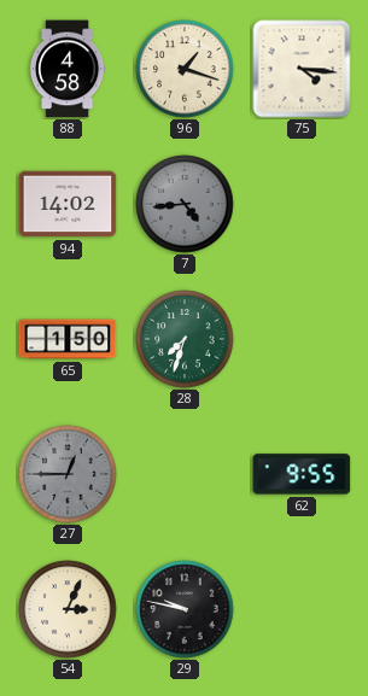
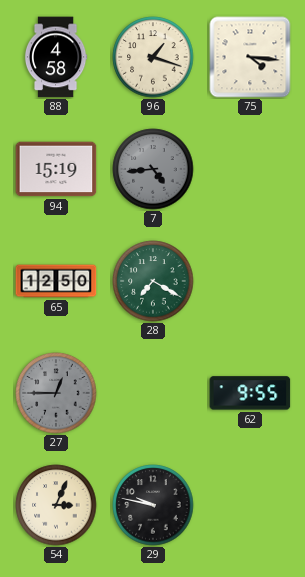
94: 14:02 -> 15:19
65: 1:50 -> 12:50
28: 7:33 -> 7:20
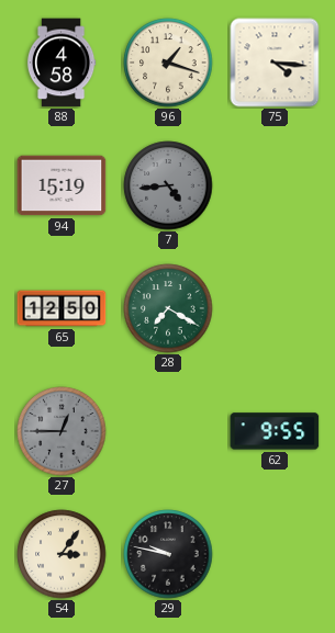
54: 3:04 -> 3:06
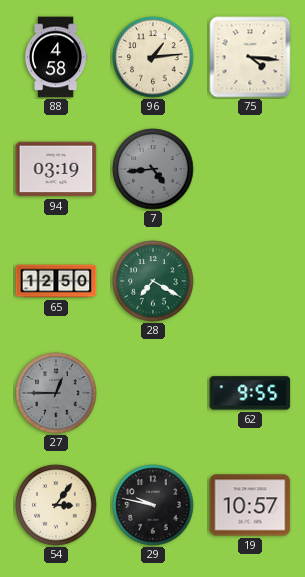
96: 1:18 -> 1:14
94: 15:19 -> 03:19
19: none -> 10:57
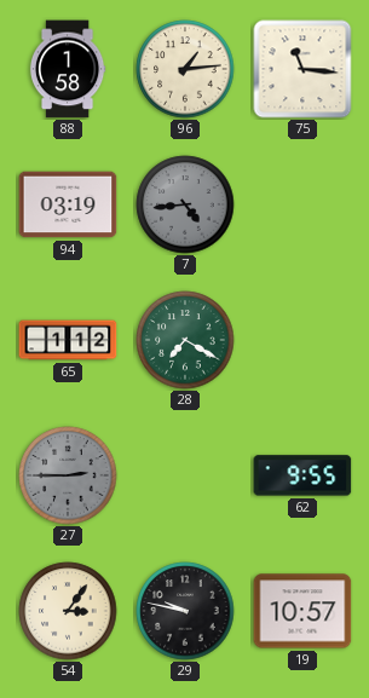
88: 4:58 -> 1:58
75: 4:16 -> 11:16
65: 12:50 -> 1:12
27: 12:45 -> 2:45
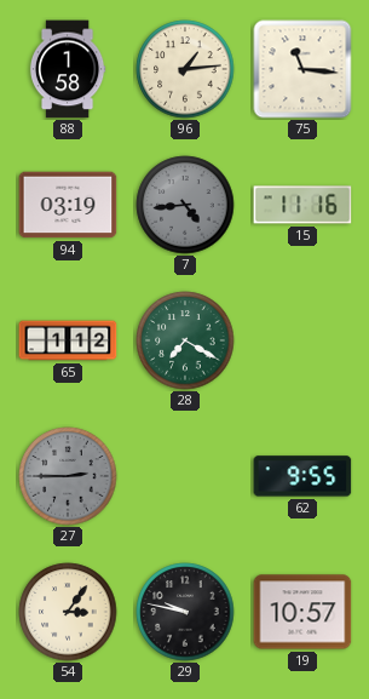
15: none -> 11:16
